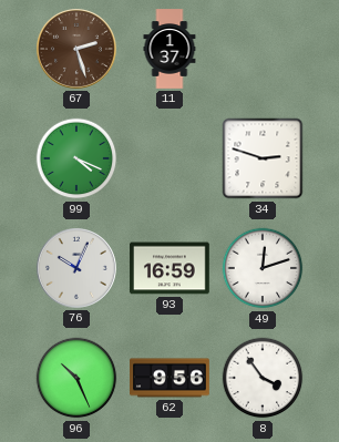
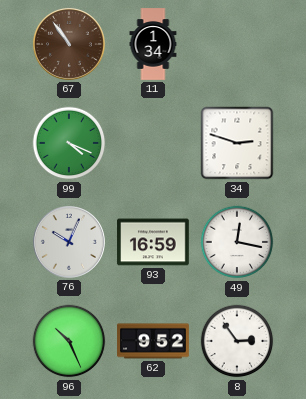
67: 2:27 -> 10:54
11: 1:37 -> 1:34
49: 12:12 -> 12:17
62: 9:56 -> 9:52
8: 3:54 -> 2:54
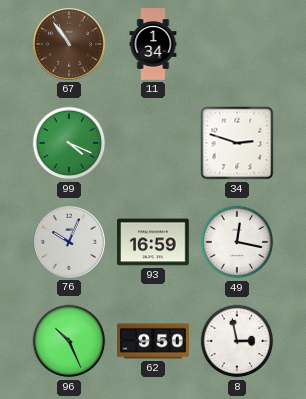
62: 9:52 -> 9:50
8: 2:54 -> 2:58
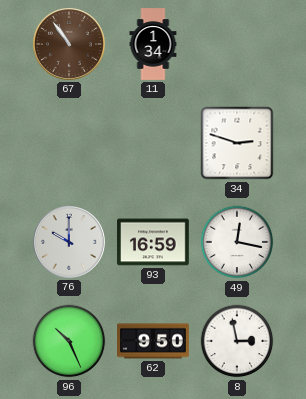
99: 4:19 -> none
76: 10:04 -> 10:00
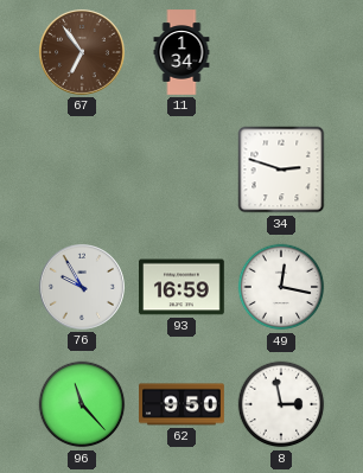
67: 10:54 -> 6:54
76: 10:00 -> 9:55
96: 10:26 -> 11:23
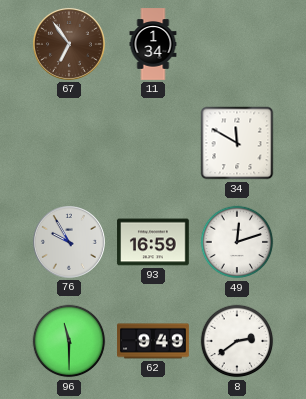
34: 2:48 -> 11:50
49: 12:17 -> 12:12
96: 11:23 -> 11:30
62: 9:50 -> 9:49
8: 2:58 -> 2:39
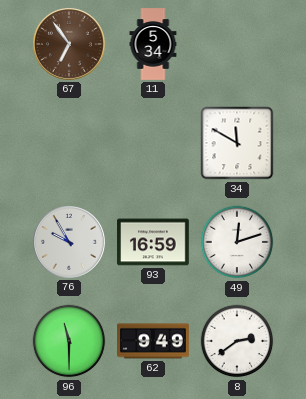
11: 1:34 -> 5:34
